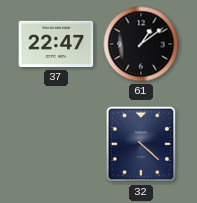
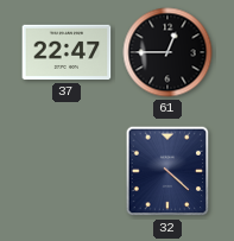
61: 1:09 -> 12:45
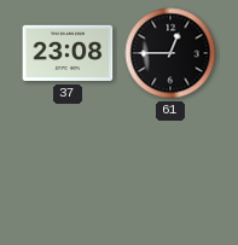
37: 22:47 -> 23:08
32: 4:22 -> none
